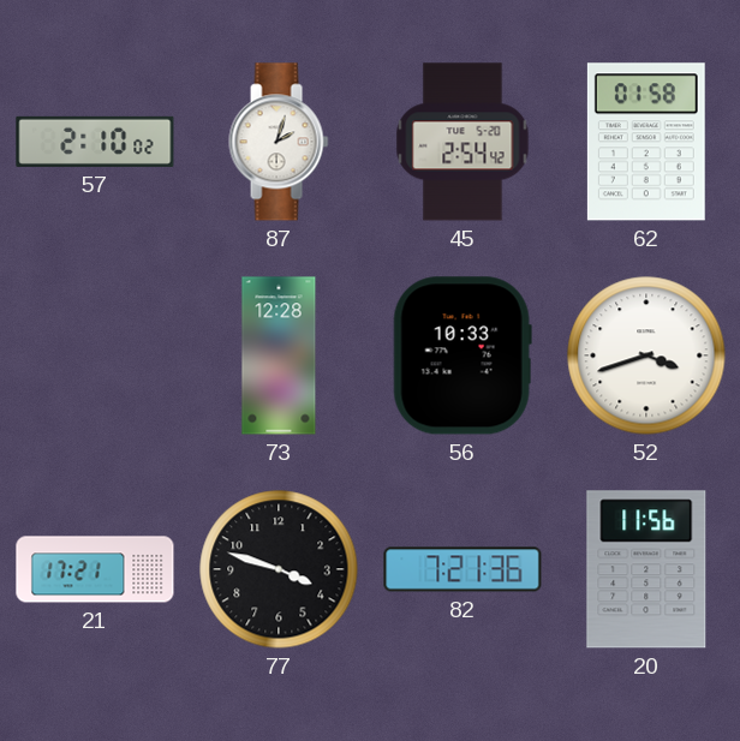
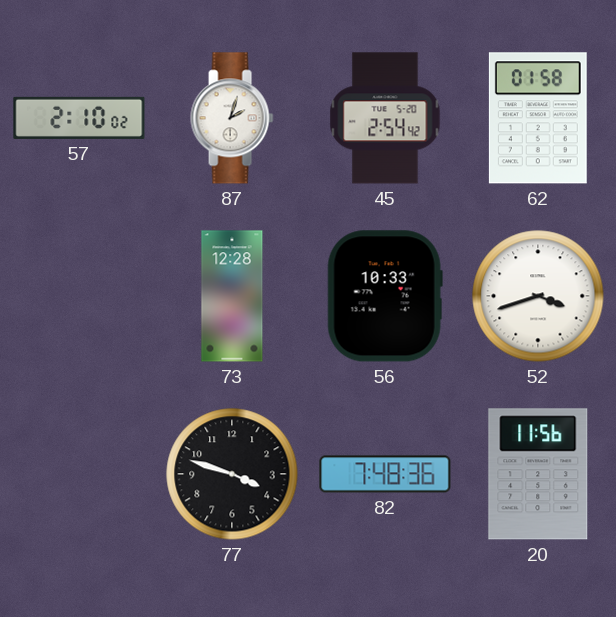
21: 17:21 -> none
82: 7:21 -> 7:48
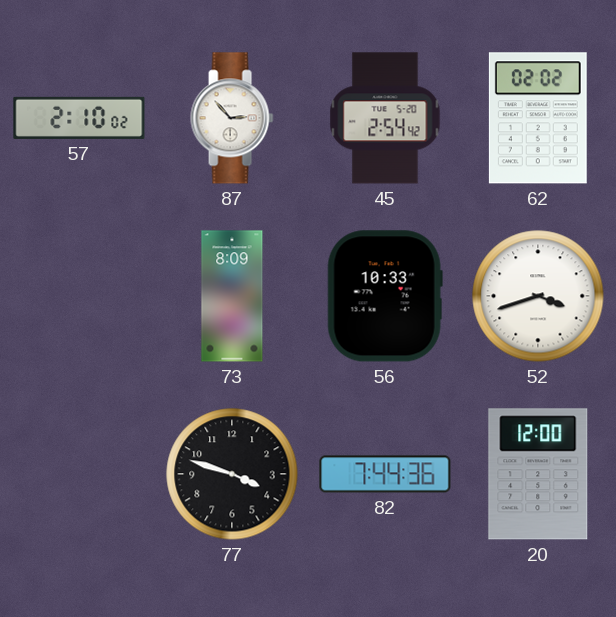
87: 2:03 -> 2:53
62: 01:58 -> 02:02
73: 12:28 -> 8:09
82: 7:48 -> 7:44
20: 11:56 -> 12:00
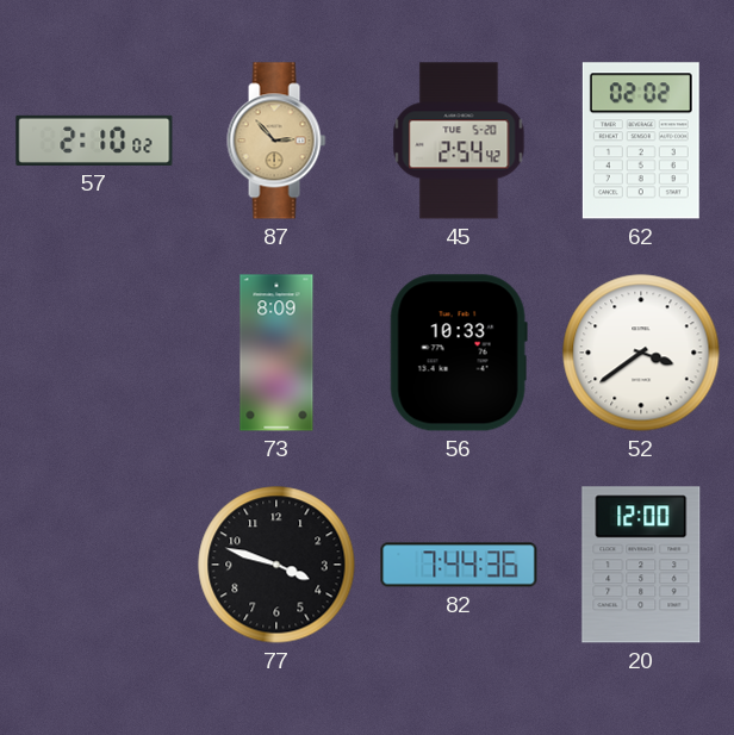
87 dial: white -> champagne
52: 3:42 -> 3:39
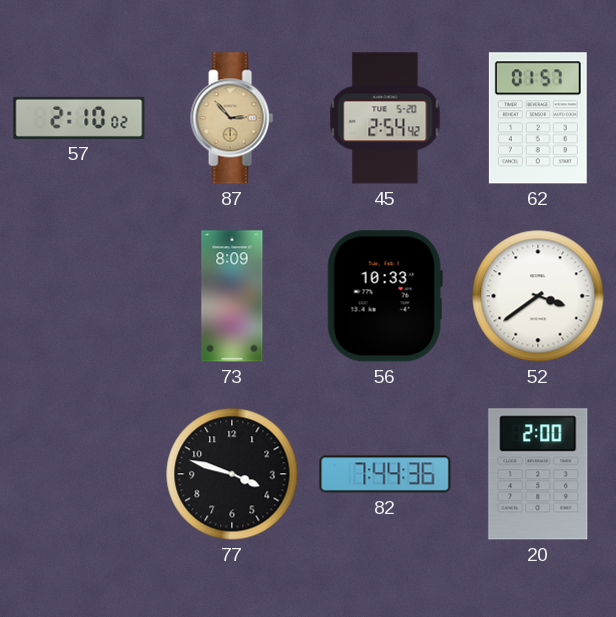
62: 02:02 -> 01:57
20: 12:00 -> 2:00
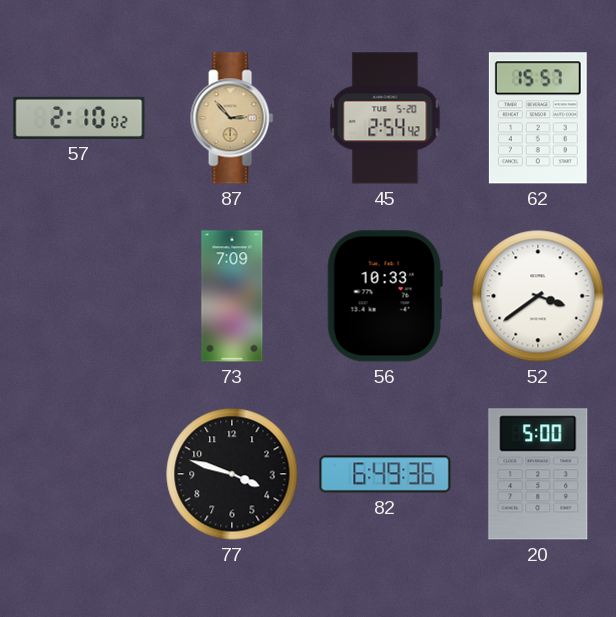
62: 01:57 -> 15:57
73: 8:09 -> 7:09
82: 7:44 -> 6:49
20: 2:00 -> 5:00
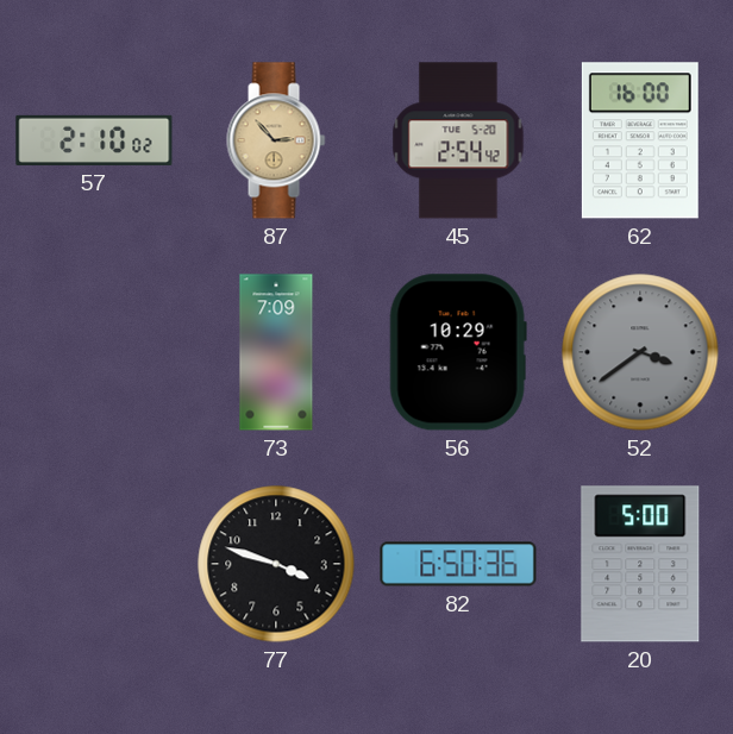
62: 15:57 -> 16:00
56: 10:33 -> 10:29
52 dial: white -> grey
82: 6:49 -> 6:50
